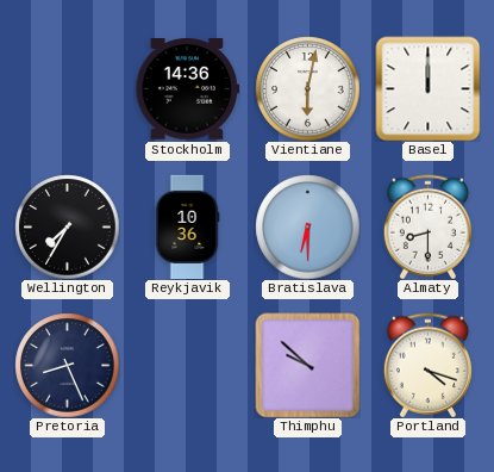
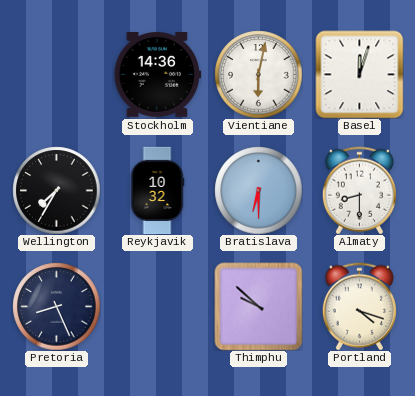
Basel: 12:00 -> 12:03
Reykjavik: 10:36 -> 10:32
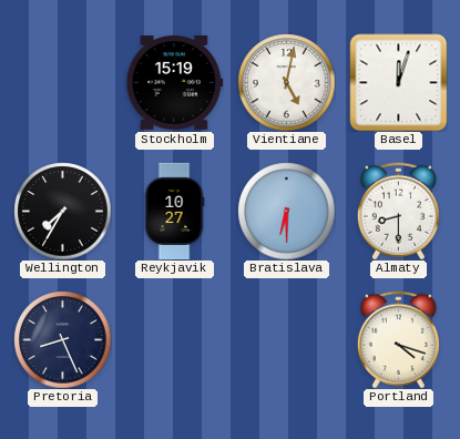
Stockholm: 14:36 -> 15:19
Vientiane: 6:02 -> 5:02
Reykjavik: 10:32 -> 10:27
Thimphu: 9:52 -> none
